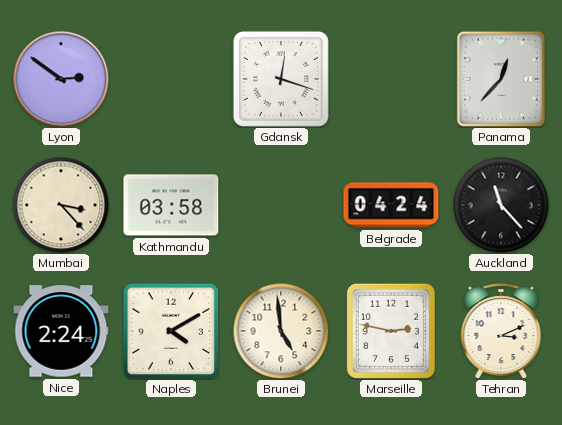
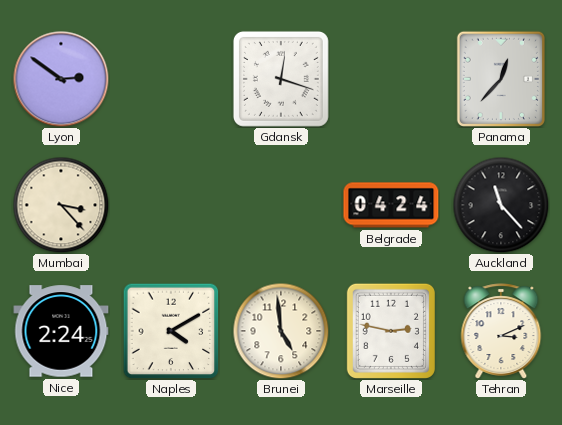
Kathmandu: 03:58 -> none
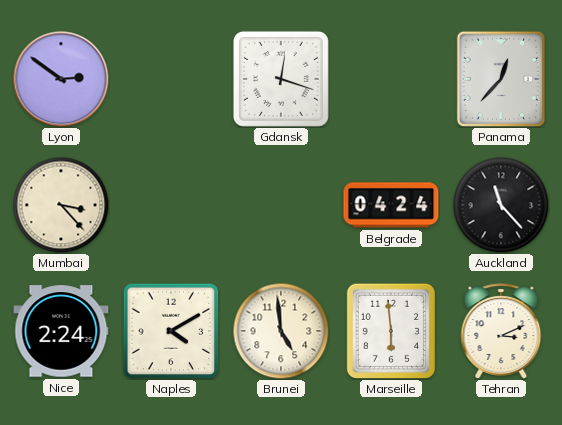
Marseille: 2:47 -> 5:59
